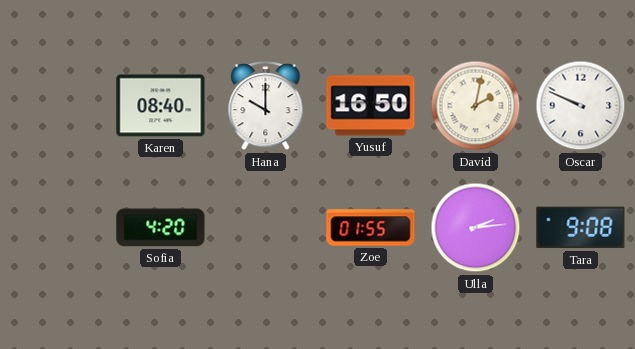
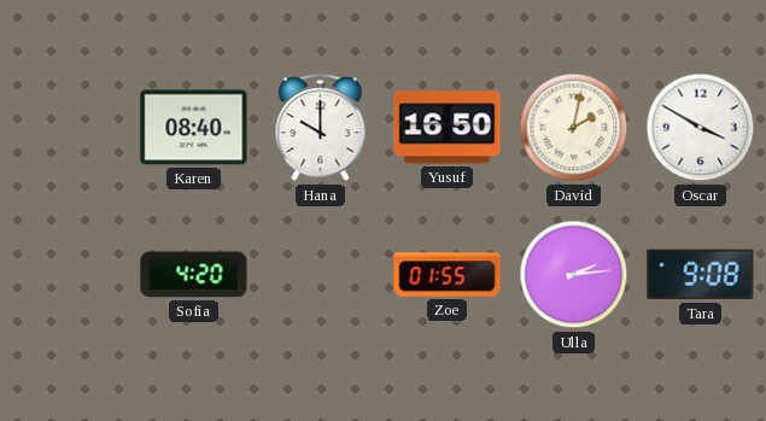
Oscar: 9:49 -> 3:50
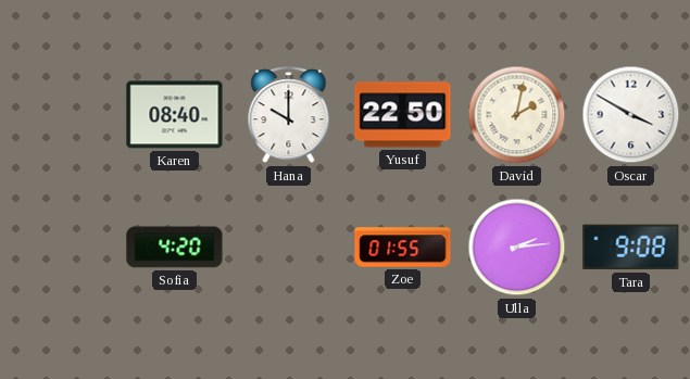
Yusuf: 16:50 -> 22:50
